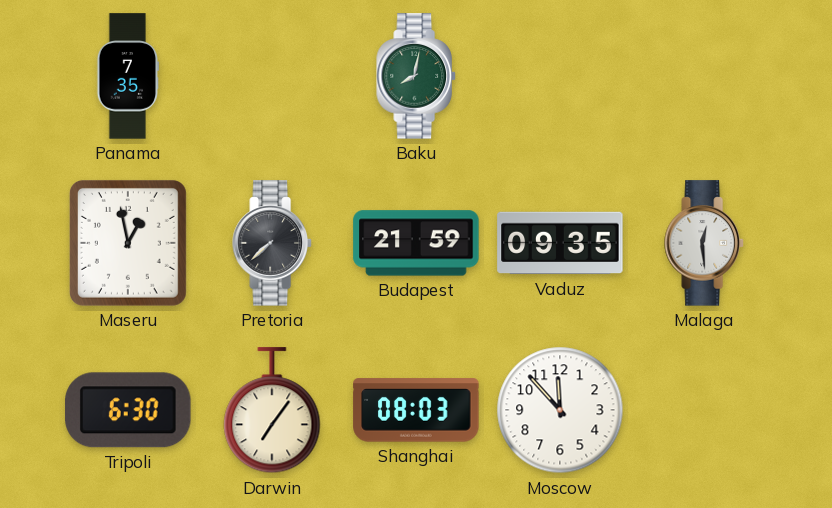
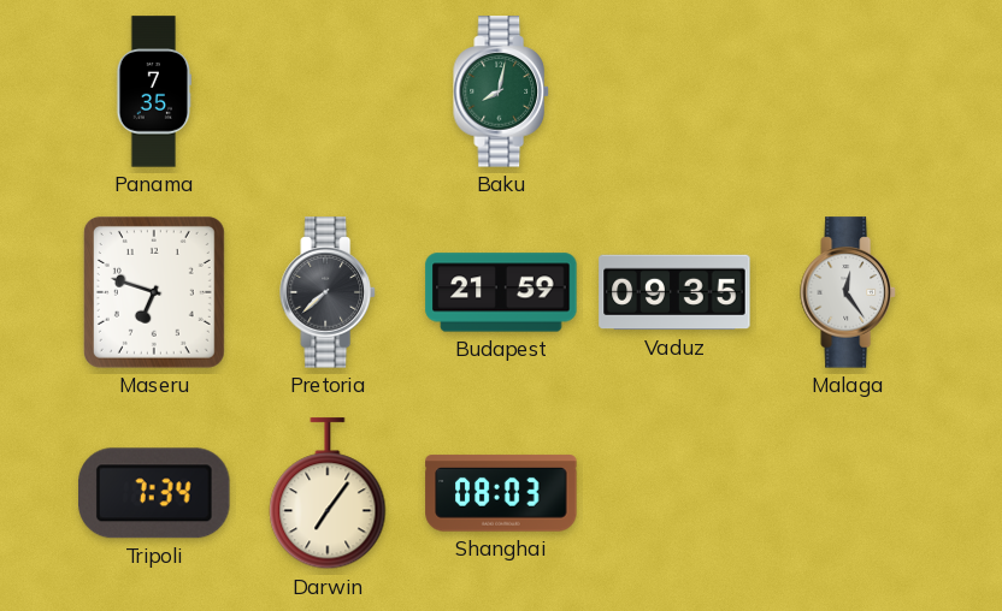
Maseru: 12:58 -> 6:48
Malaga: 12:29 -> 12:24
Tripoli: 6:30 -> 7:34
Moscow: 11:53 -> none
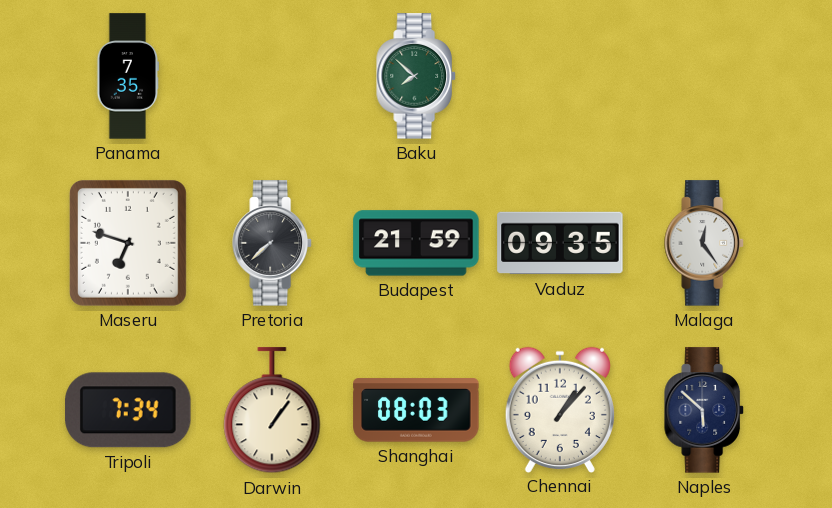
Baku: 8:02 -> 7:52
Darwin: 7:06 -> 1:06
Chennai: none -> 1:07
Naples: none -> 5:52
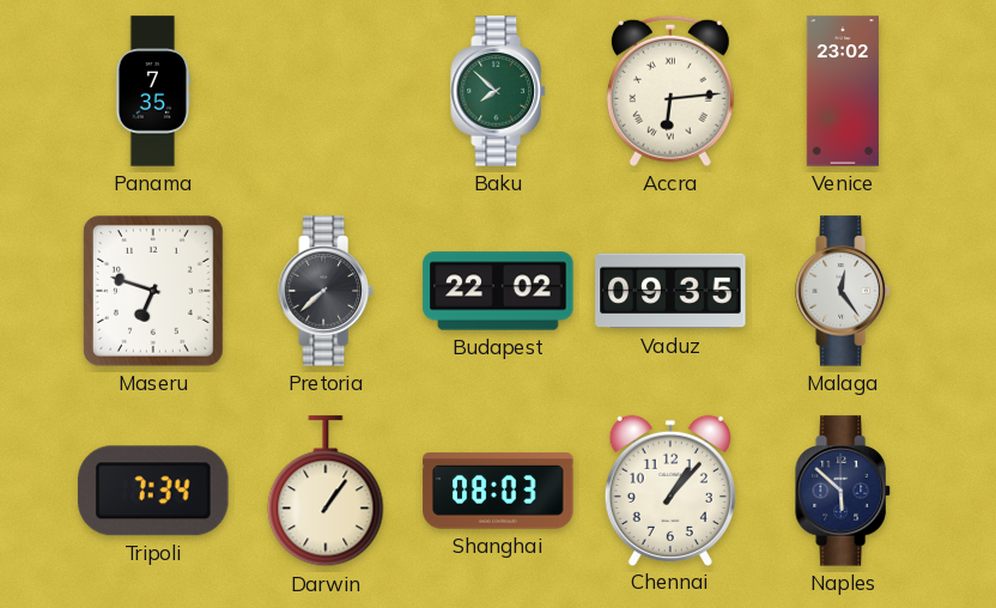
Accra: none -> 6:14
Venice: none -> 23:02
Budapest: 21:59 -> 22:02
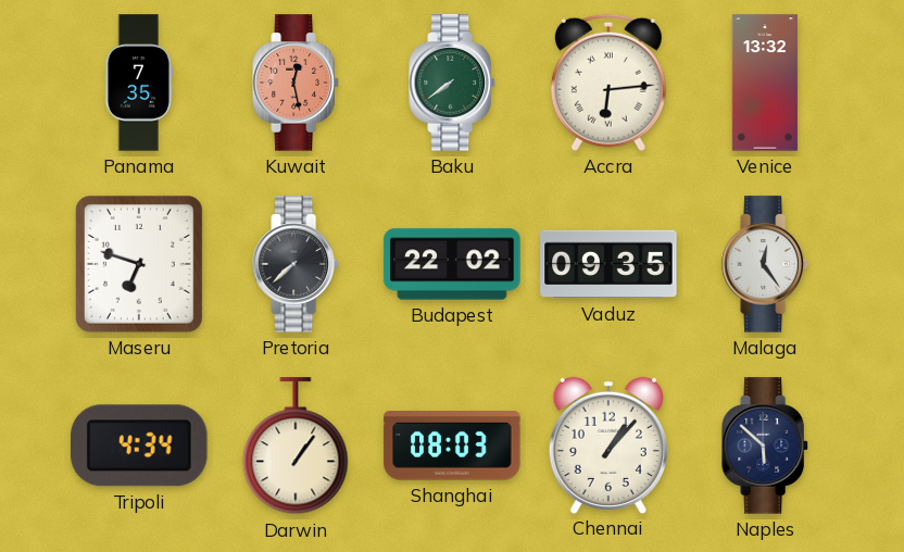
Kuwait: none -> 12:28
Baku: 7:52 -> 7:39
Venice: 23:02 -> 13:32
Tripoli: 7:34 -> 4:34
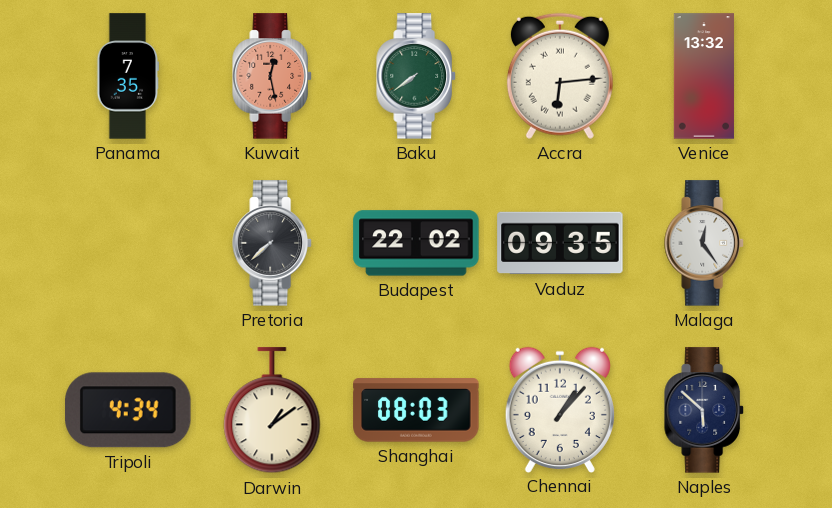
Maseru: 6:48 -> none
Darwin: 1:06 -> 1:09
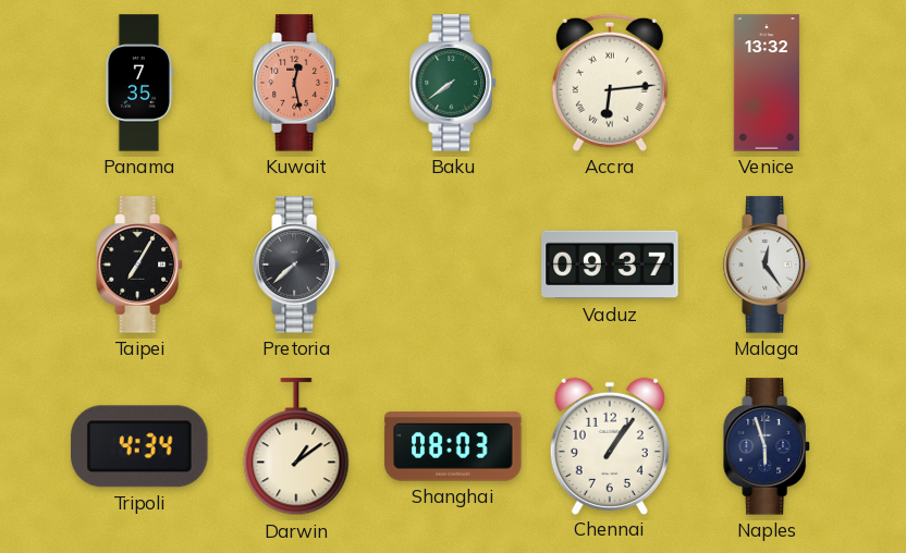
Taipei: none -> 7:05
Budapest: 22:02 -> none
Vaduz: 09:35 -> 09:37
Chennai: 1:07 -> 1:06
Naples: 5:52 -> 5:57
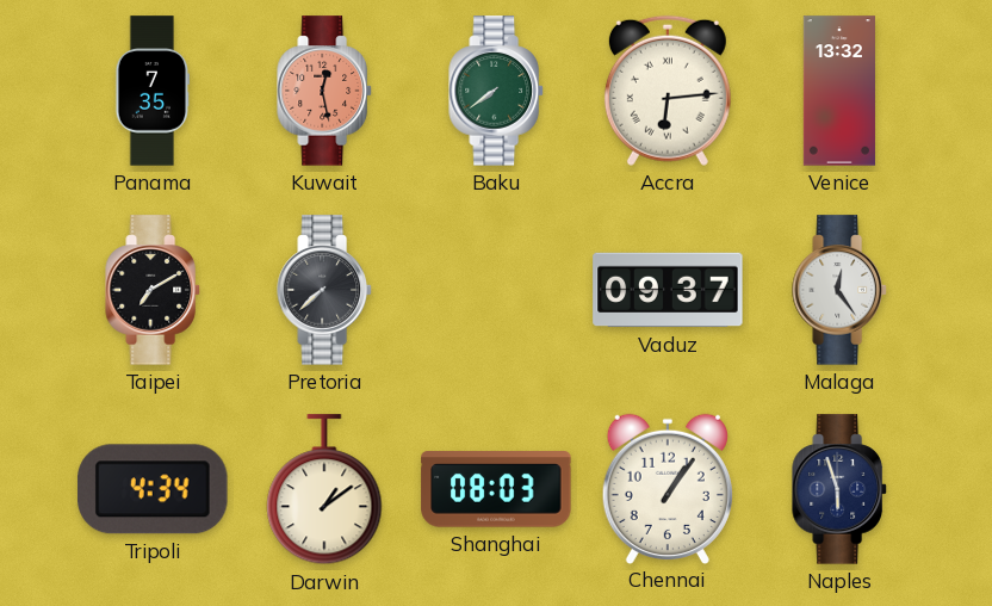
Taipei: 7:05 -> 7:10
